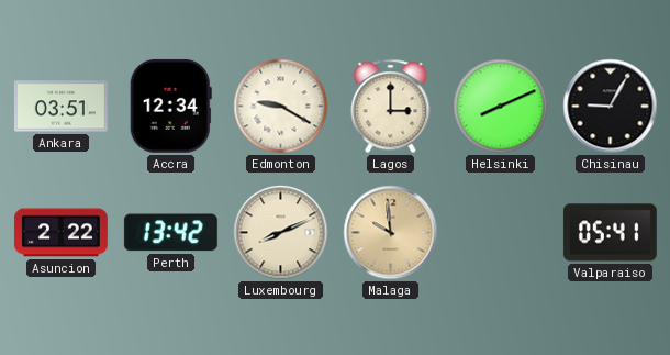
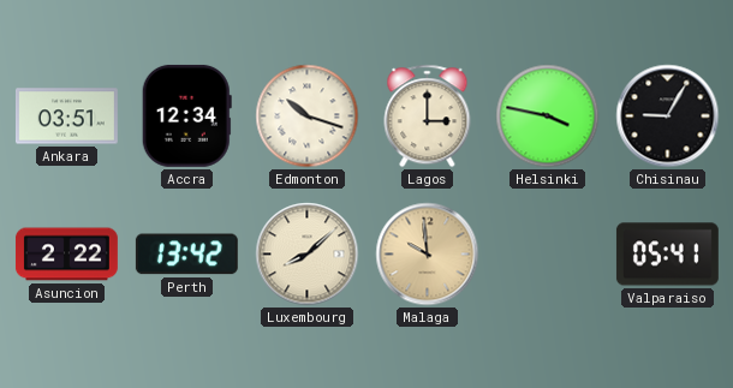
Edmonton: 9:20 -> 10:18
Helsinki: 8:11 -> 3:47
Luxembourg: 8:11 -> 8:08
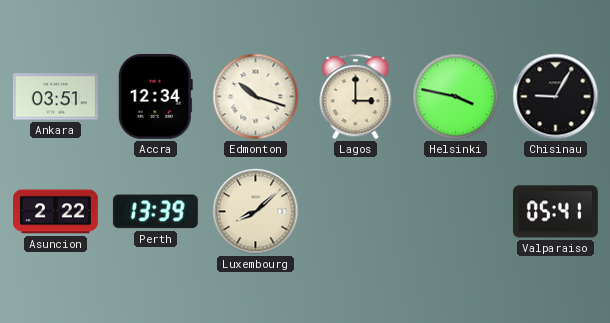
Perth: 13:42 -> 13:39
Malaga: 9:59 -> none
